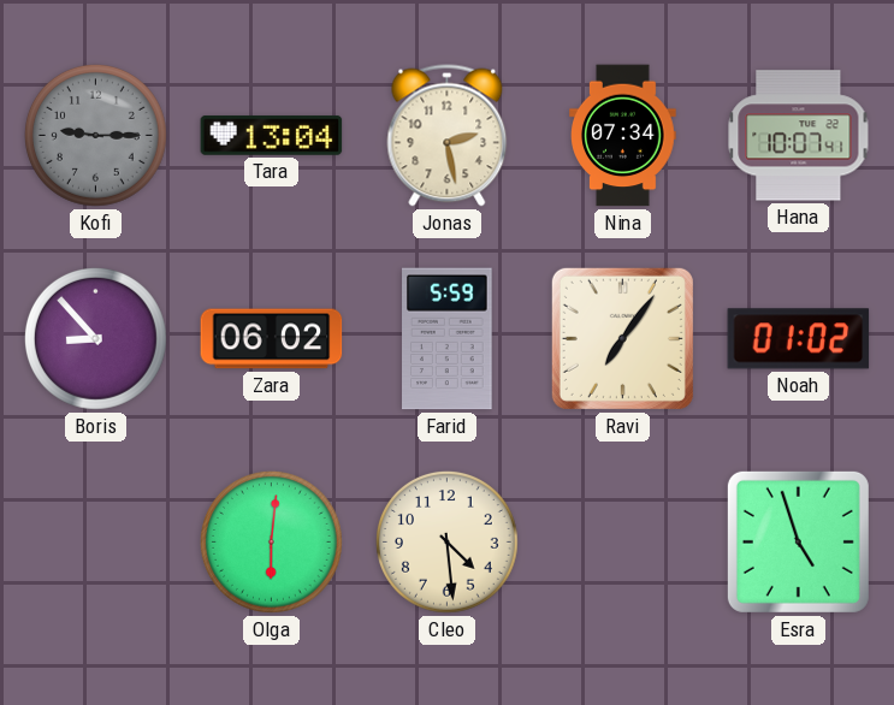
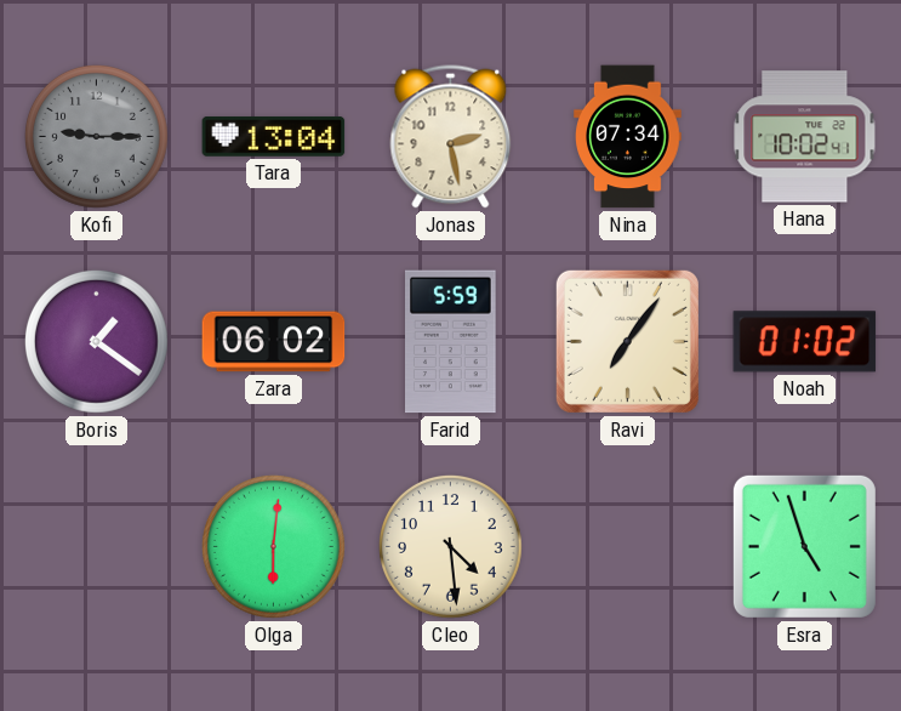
Hana: 10:07 -> 10:02
Boris: 8:53 -> 1:21
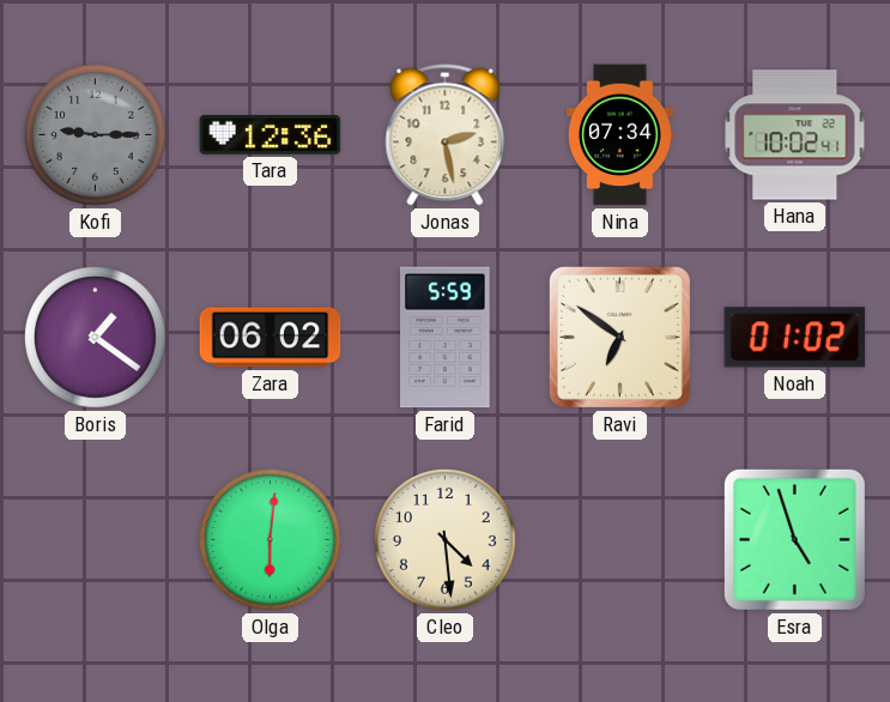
Tara: 13:04 -> 12:36
Ravi: 7:06 -> 6:51
